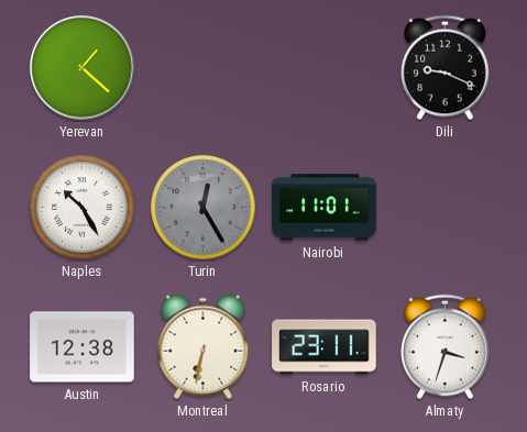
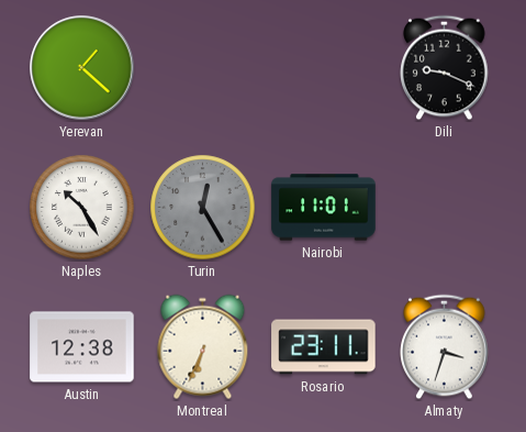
Montreal: 6:32 -> 6:34
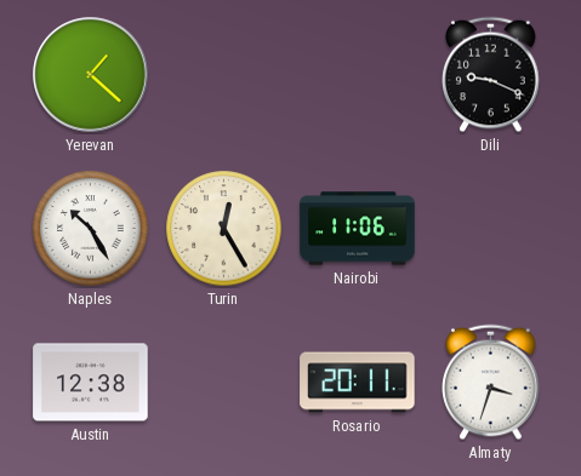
Turin dial: grey -> cream
Nairobi: 11:01 -> 11:06
Montreal: 6:34 -> none
Rosario: 23:11 -> 20:11
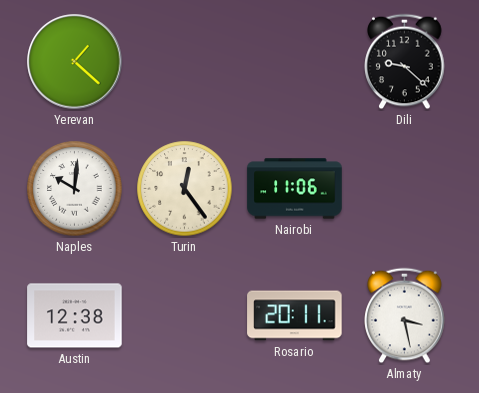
Dili: 9:19 -> 9:22
Naples: 10:25 -> 10:01
Turin: 12:25 -> 12:24
Almaty: 3:33 -> 3:28
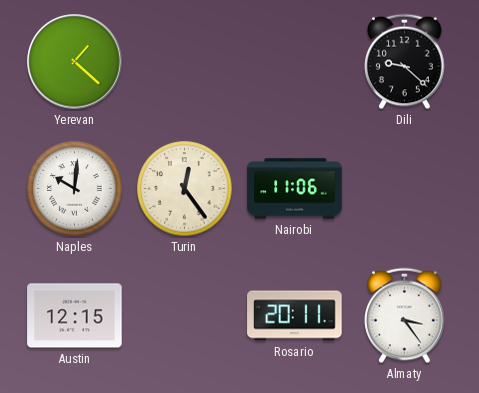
Austin: 12:38 -> 12:15
Almaty: 3:28 -> 3:24
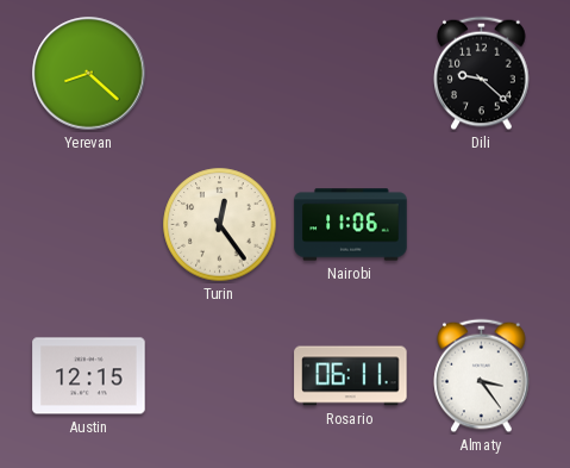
Yerevan: 1:22 -> 8:22
Naples: 10:01 -> none
Rosario: 20:11 -> 06:11
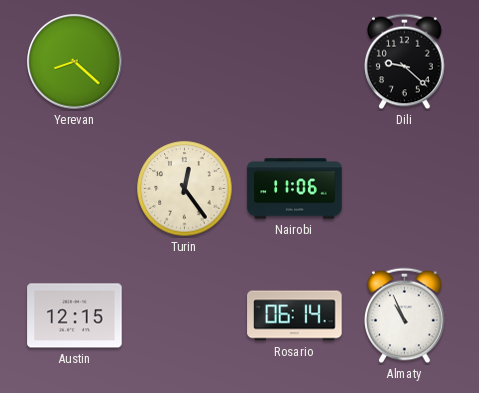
Rosario: 06:11 -> 06:14
Almaty: 3:24 -> 10:56
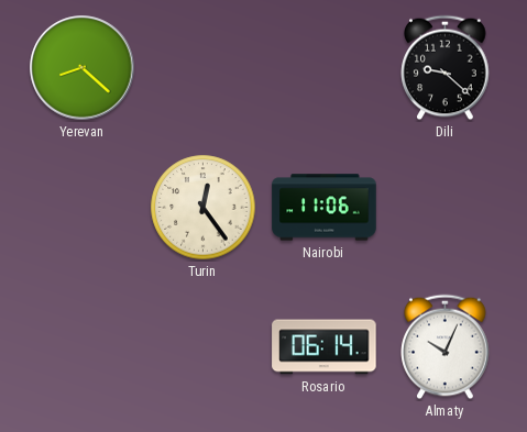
Austin: 12:15 -> none
Almaty: 10:56 -> 10:04
